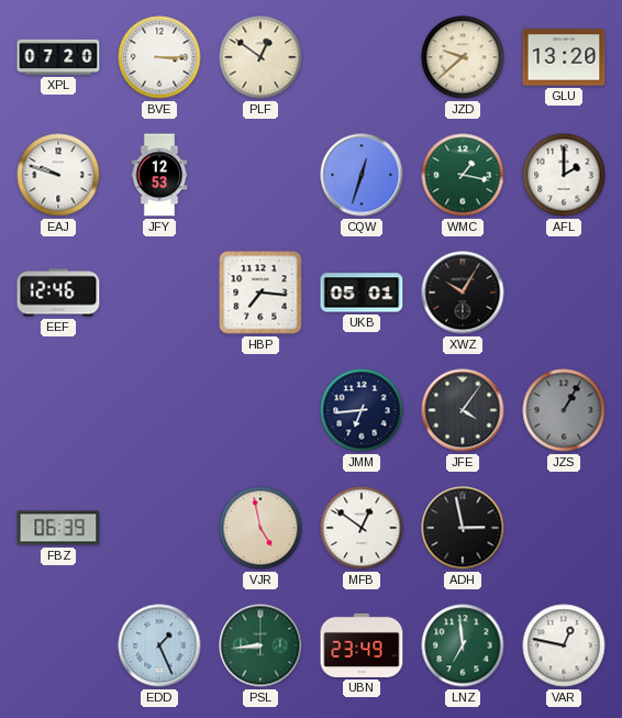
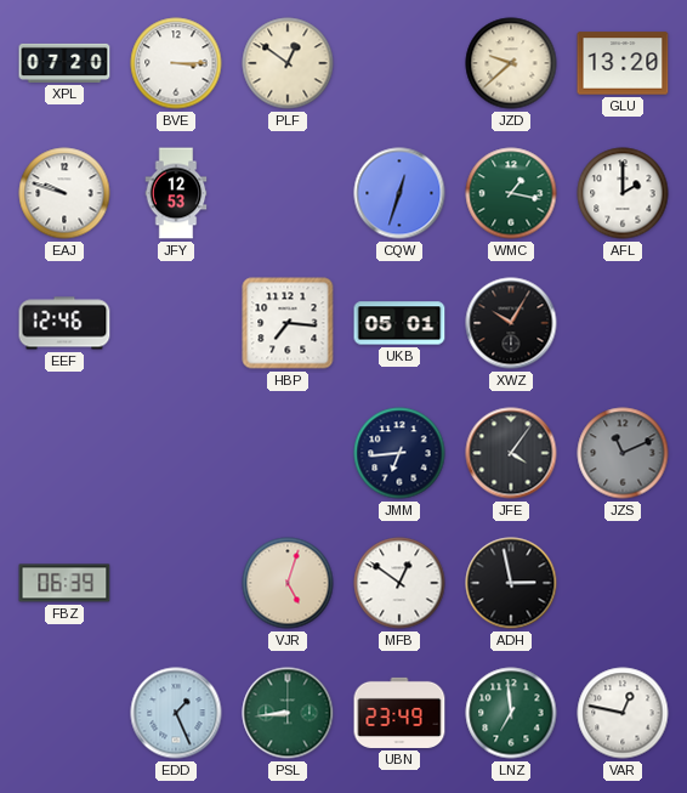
JZS: 1:05 -> 11:11
VJR: 4:58 -> 5:03
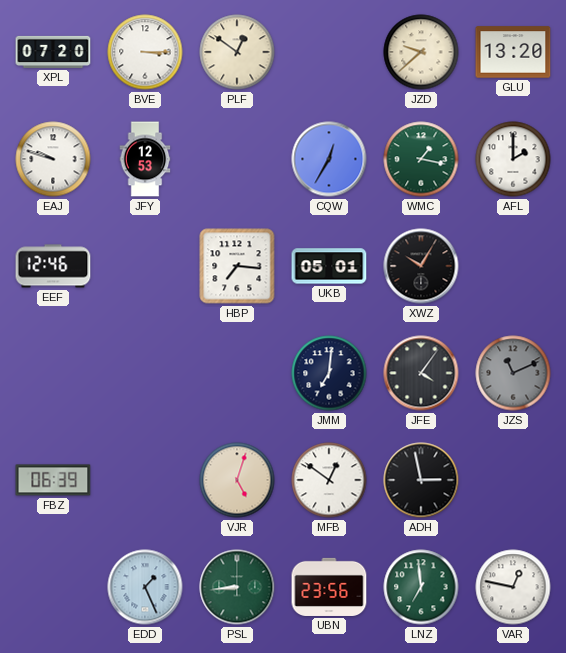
CQW: 12:33 -> 12:35
JMM: 6:44 -> 7:01
UBN: 23:49 -> 23:56
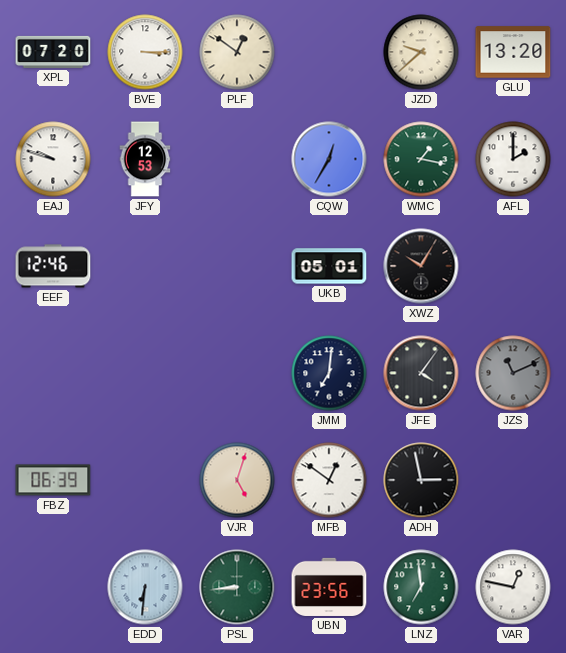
HBP: 7:16 -> none
EDD: 1:26 -> 6:31
